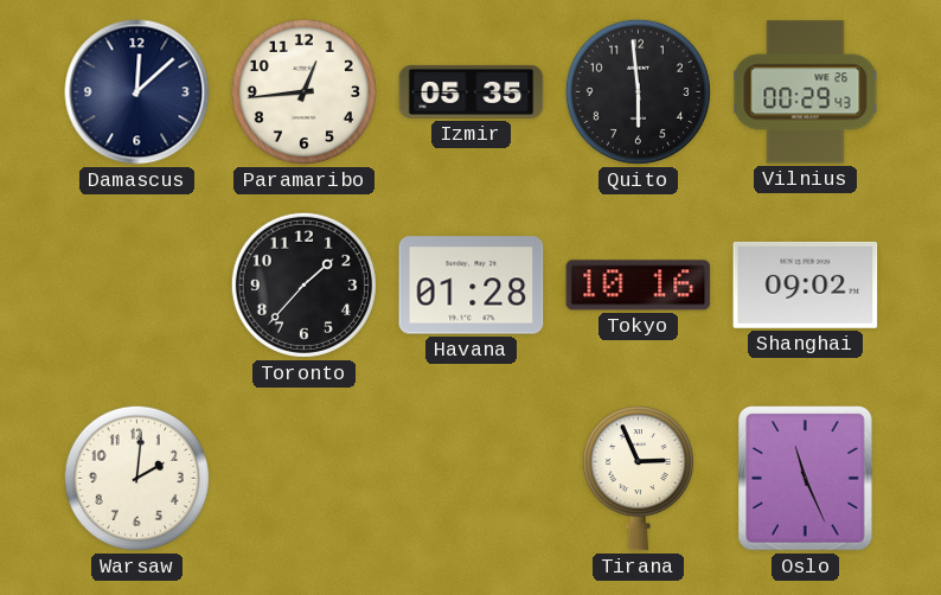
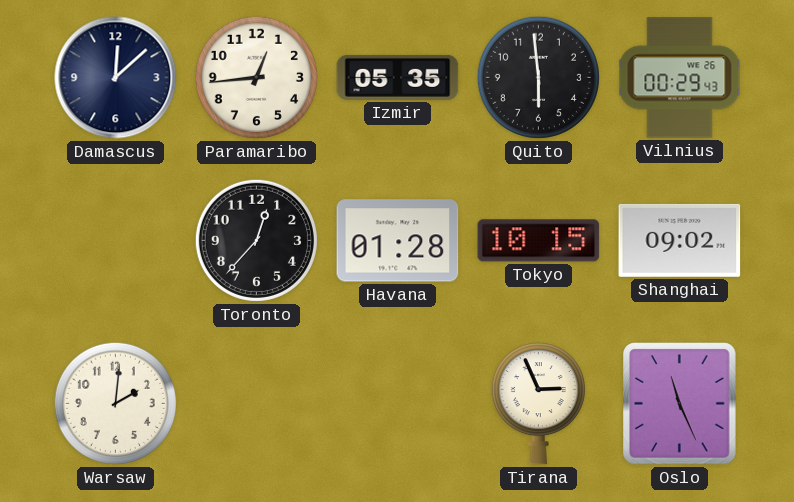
Toronto: 1:37 -> 12:37
Tokyo: 10:16 -> 10:15
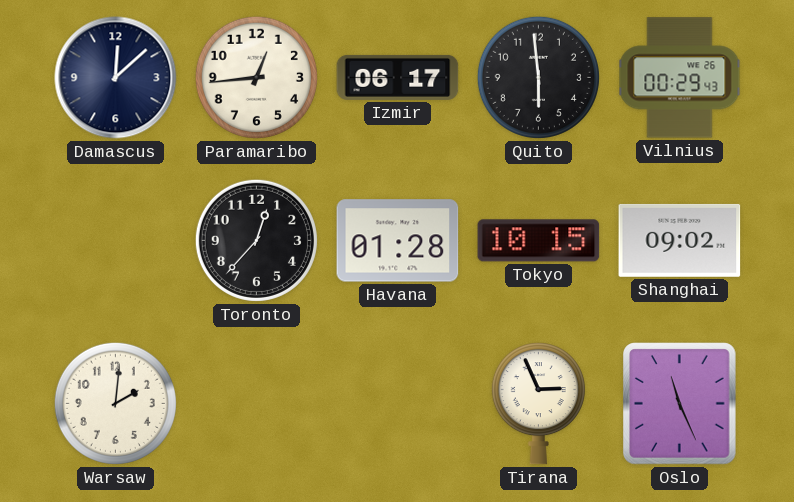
Izmir: 05:35 -> 06:17
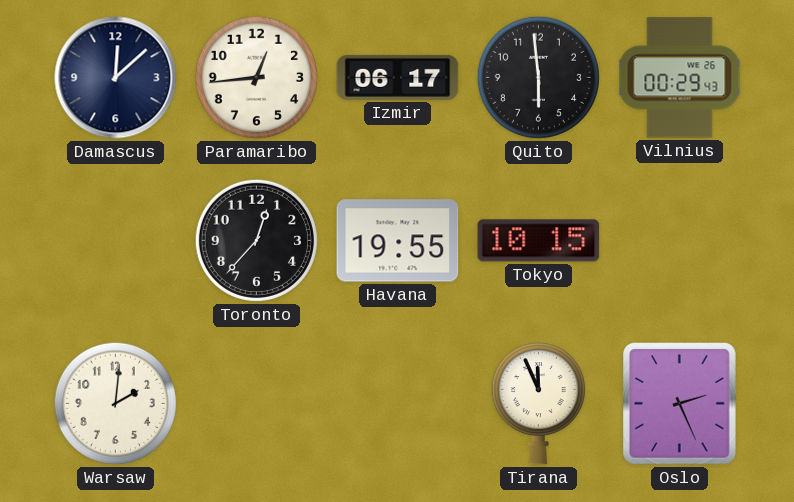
Havana: 01:28 -> 19:55
Shanghai: 09:02 -> none
Tirana: 2:56 -> 11:56
Oslo: 11:26 -> 2:26
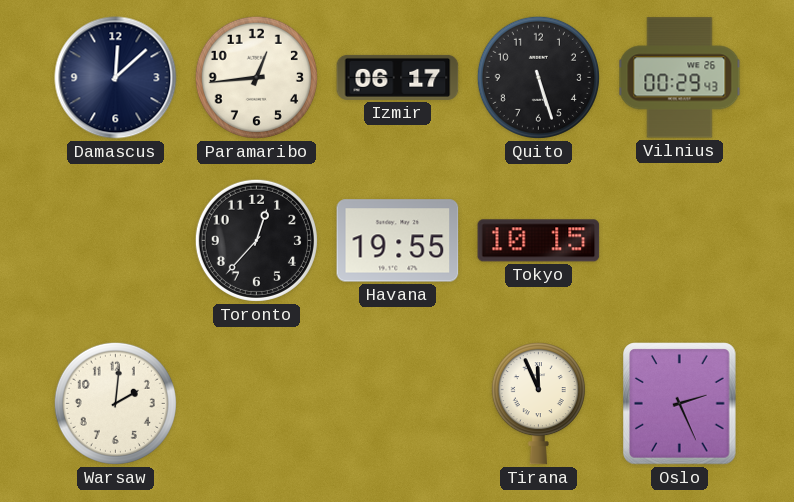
Quito: 5:59 -> 5:27
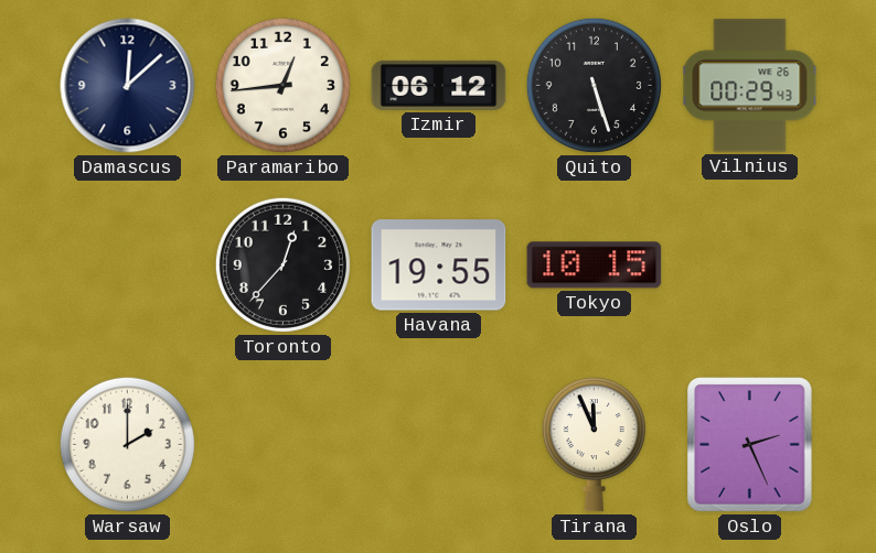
Izmir: 06:17 -> 06:12
Warsaw: 2:01 -> 2:00
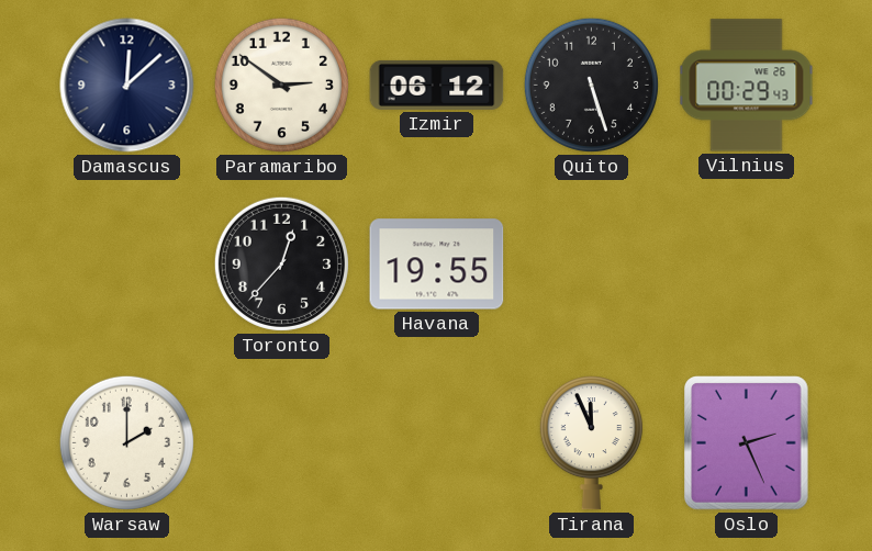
Paramaribo: 12:44 -> 2:51
Tokyo: 10:15 -> none
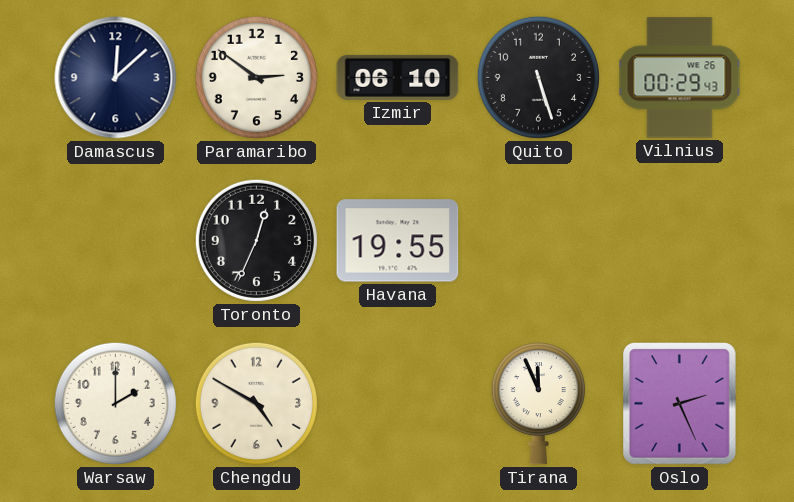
Izmir: 06:12 -> 06:10
Toronto: 12:37 -> 12:34
Chengdu: none -> 4:50
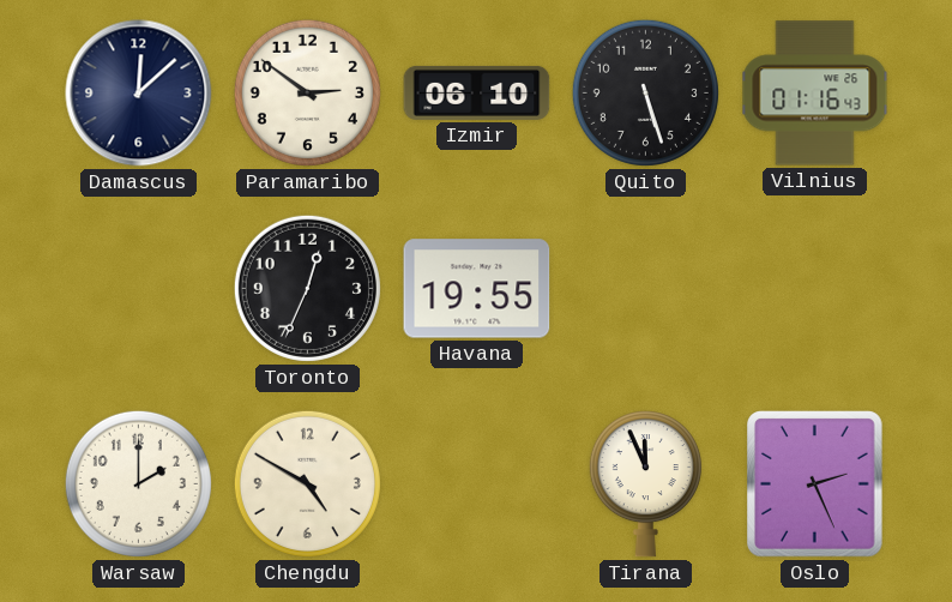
Vilnius: 00:29 -> 01:16
